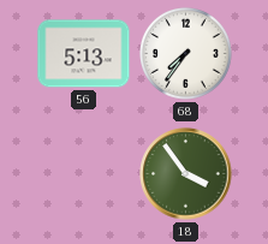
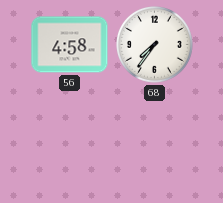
56: 5:13 -> 4:58
18: 3:54 -> none
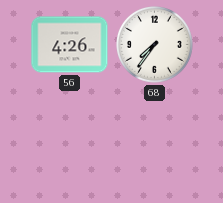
56: 4:58 -> 4:26
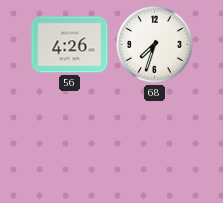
68: 7:36 -> 7:33
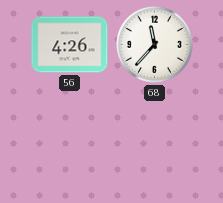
68: 7:33 -> 11:37
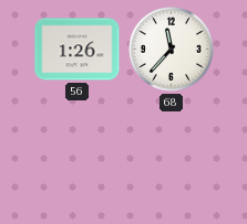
56: 4:26 -> 1:26
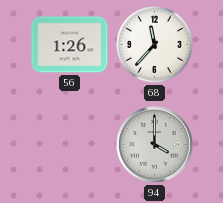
94: none -> 4:00
